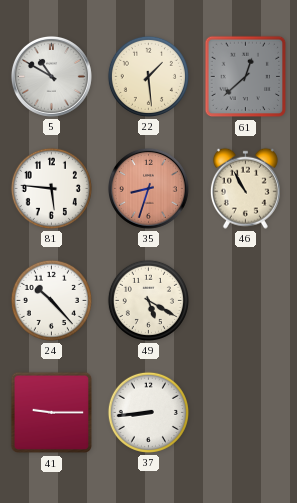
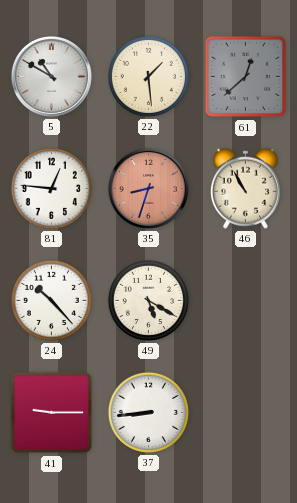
81: 5:46 -> 12:46
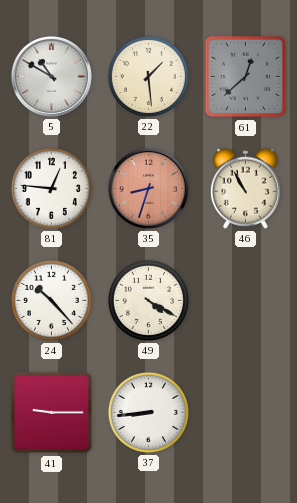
49: 5:20 -> 4:20
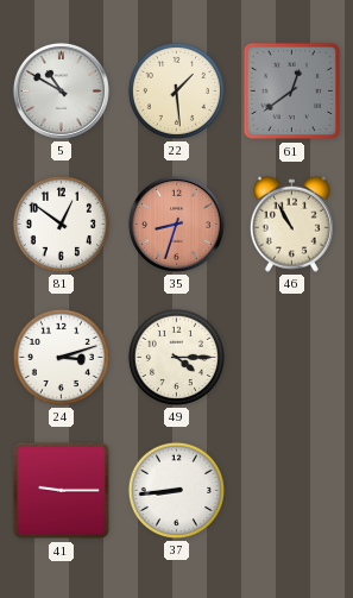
61: 12:38 -> 12:39
81: 12:46 -> 12:51
24: 10:23 -> 3:12
49: 4:20 -> 4:15
